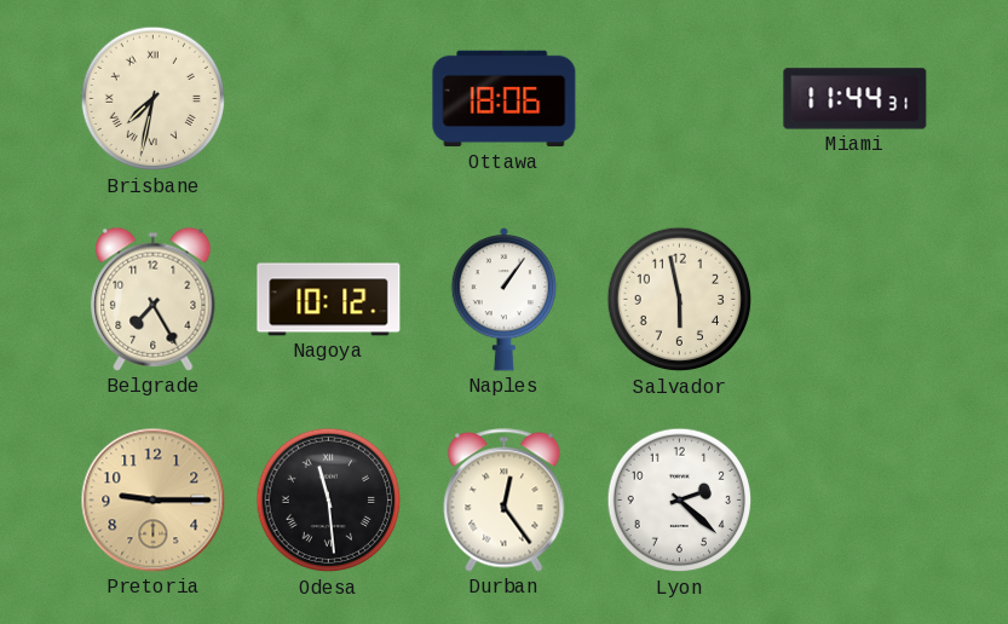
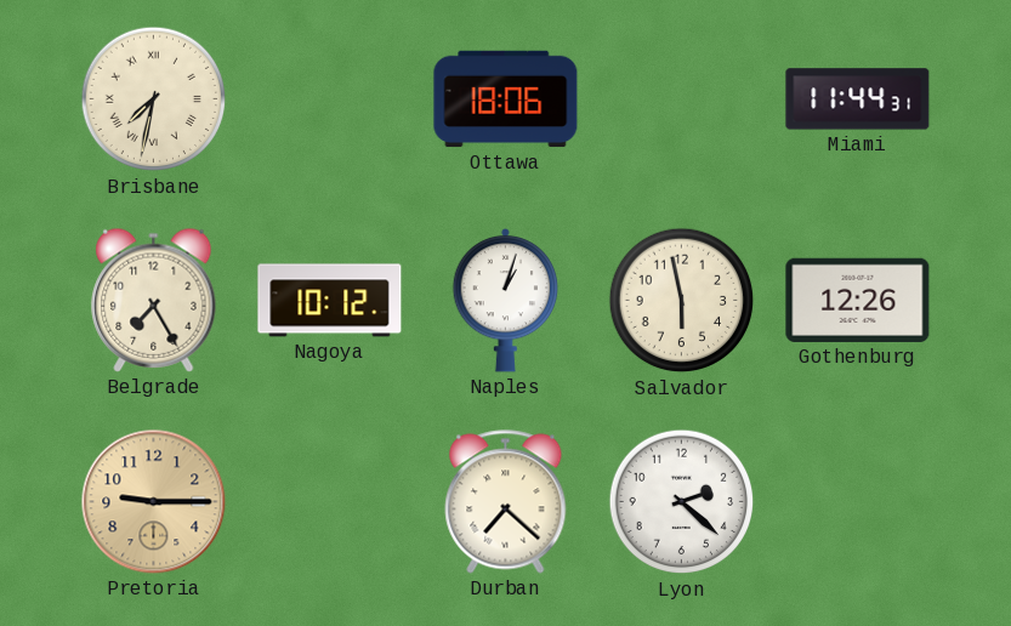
Naples: 1:06 -> 1:03
Gothenburg: none -> 12:26
Odesa: 11:29 -> none
Durban: 12:24 -> 7:22
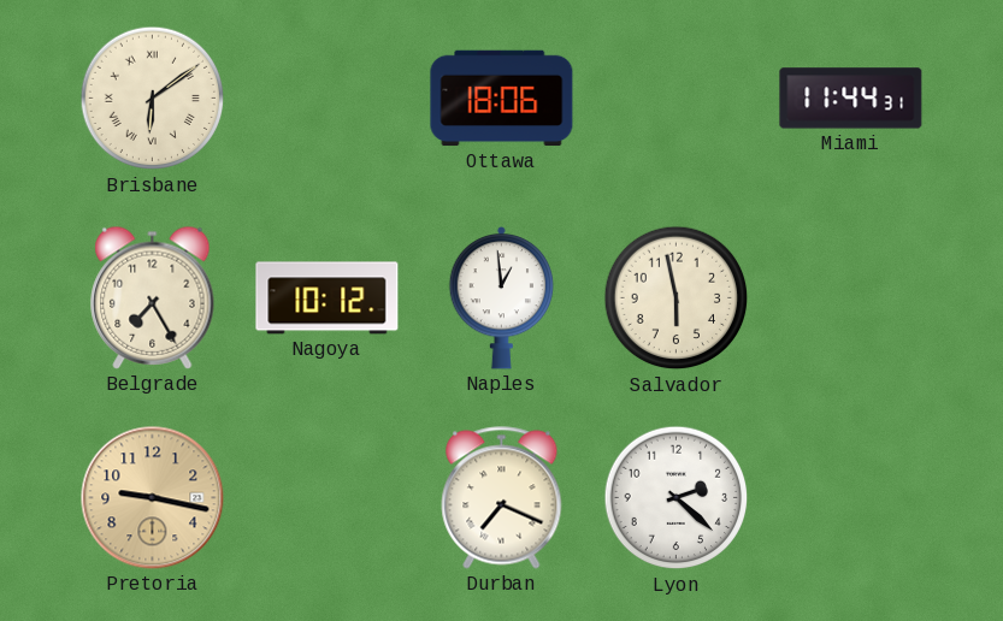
Brisbane: 7:32 -> 6:09
Naples: 1:03 -> 12:59
Gothenburg: 12:26 -> none
Pretoria: 9:15 -> 9:17
Durban: 7:22 -> 7:19
